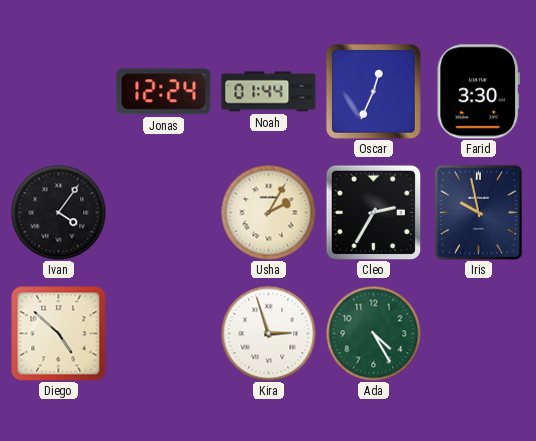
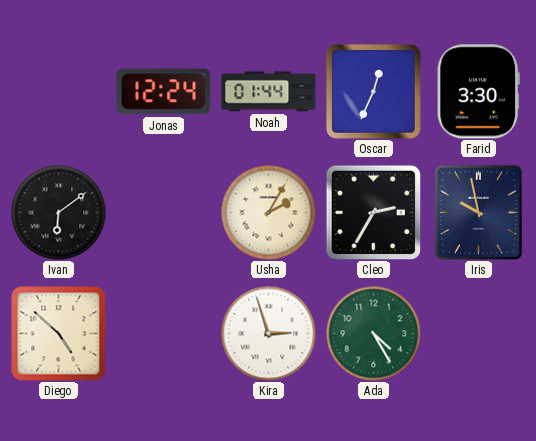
Ivan: 4:06 -> 6:09
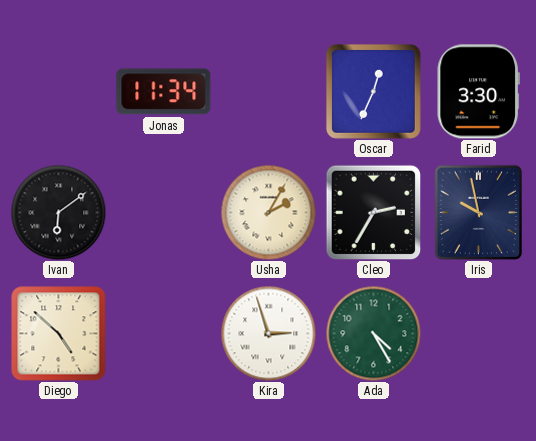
Jonas: 12:24 -> 11:34
Noah: 01:44 -> none
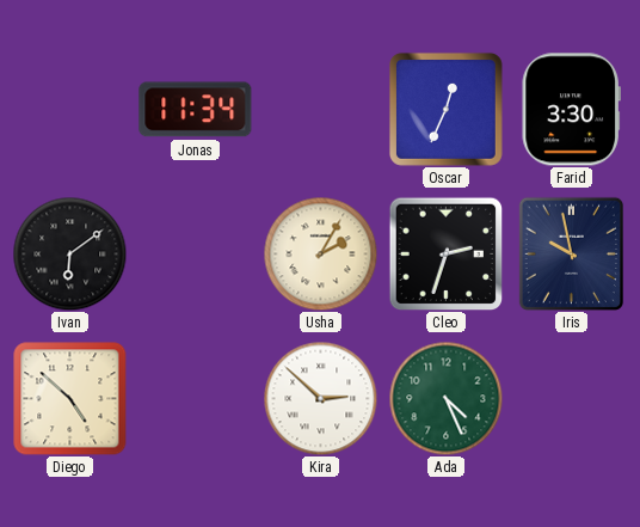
Cleo: 2:35 -> 2:33
Kira: 2:57 -> 2:52
Ada: 4:25 -> 4:26
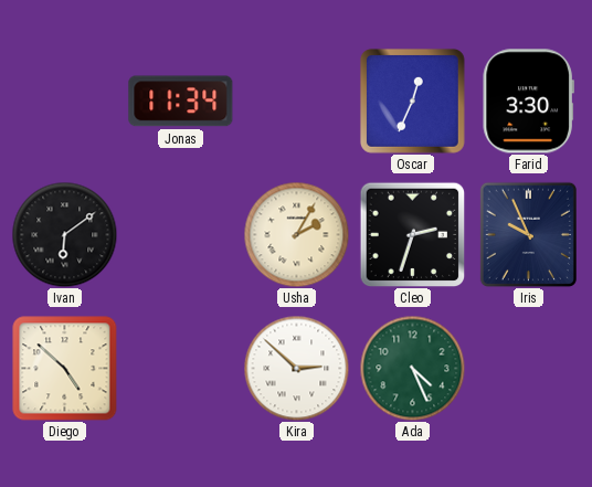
Iris: 9:58 -> 9:56
